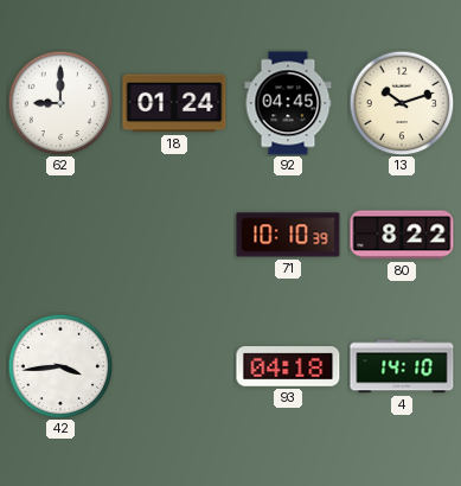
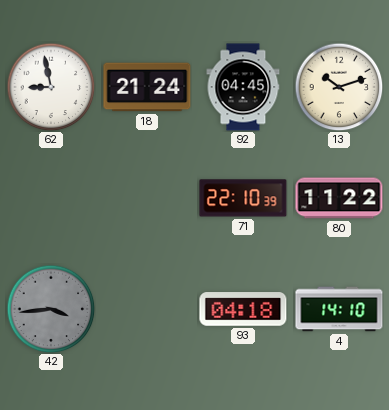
62: 9:00 -> 8:58
18: 01:24 -> 21:24
71: 10:10 -> 22:10
80: 8:22 -> 11:22
42 dial: white -> grey
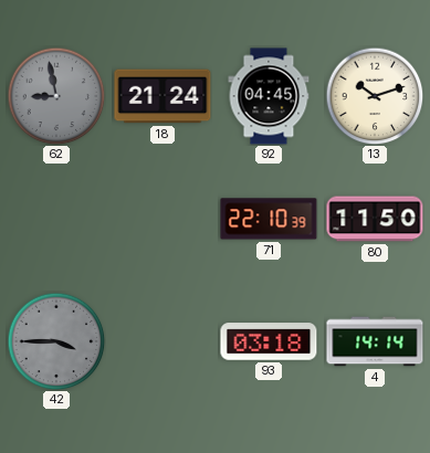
62 dial: white -> grey
80: 11:22 -> 11:50
42: 3:44 -> 3:45
93: 04:18 -> 03:18
4: 14:10 -> 14:14
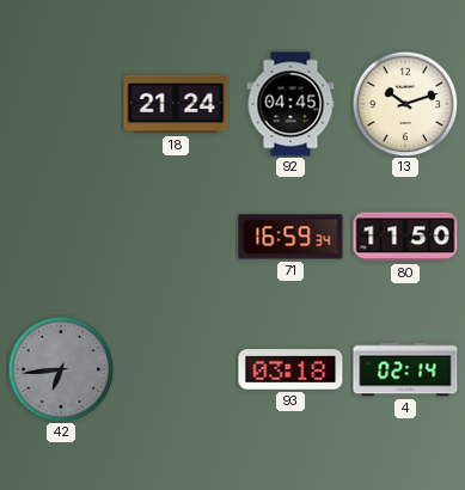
62: 8:58 -> none
71: 22:10 -> 16:59
42: 3:45 -> 6:44
4: 14:14 -> 02:14
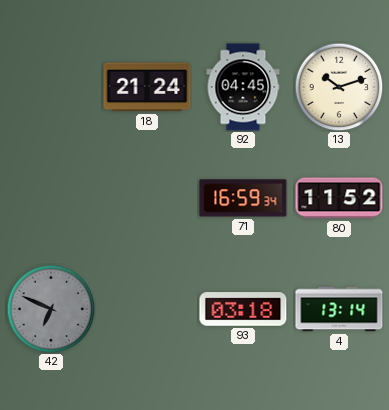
80: 11:50 -> 11:52
42: 6:44 -> 6:49
4: 02:14 -> 13:14
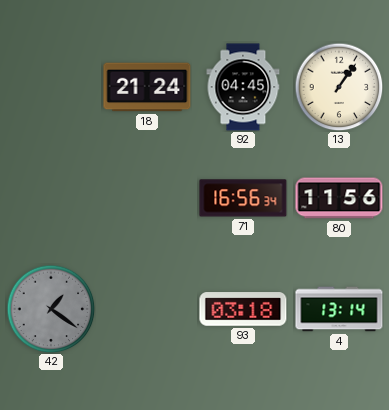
13: 10:12 -> 1:06
71: 16:59 -> 16:56
80: 11:52 -> 11:56
42: 6:49 -> 1:21
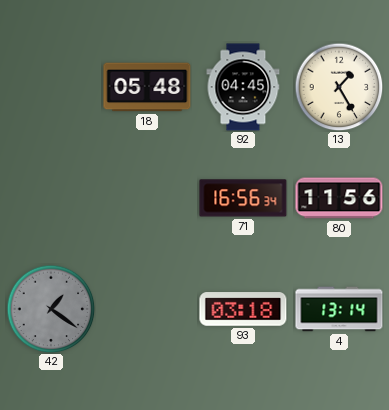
18: 21:24 -> 05:48
13: 1:06 -> 1:25
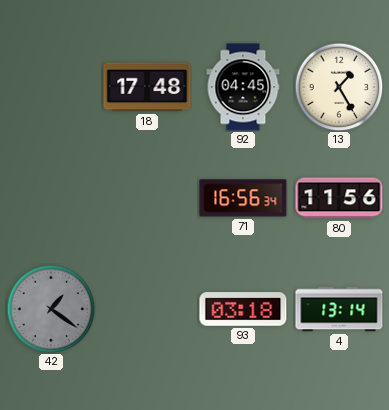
18: 05:48 -> 17:48
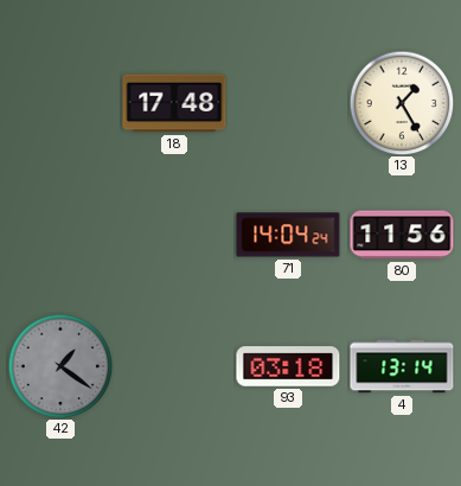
92: 04:45 -> none
71: 16:56 -> 14:04
